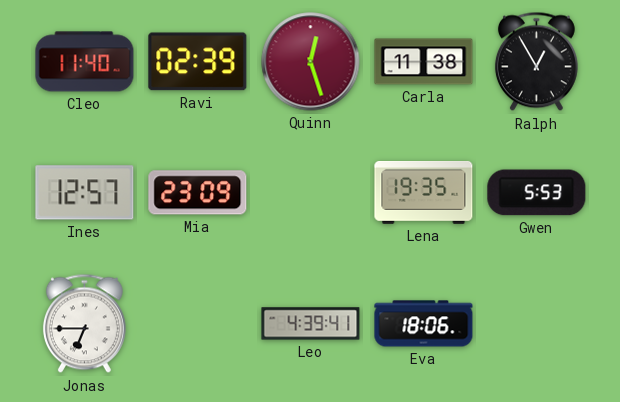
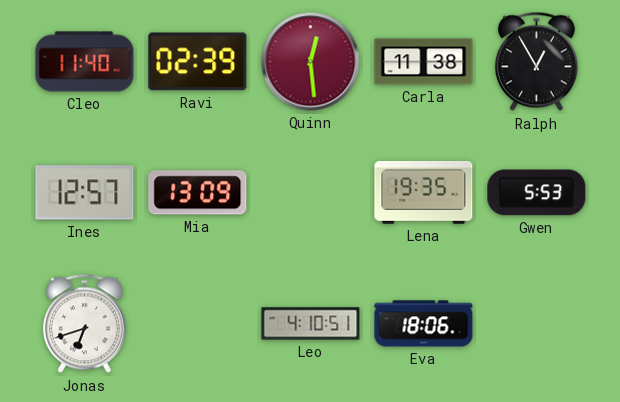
Quinn: 12:27 -> 12:29
Mia: 23:09 -> 13:09
Jonas: 6:45 -> 6:42
Leo: 4:39 -> 4:10
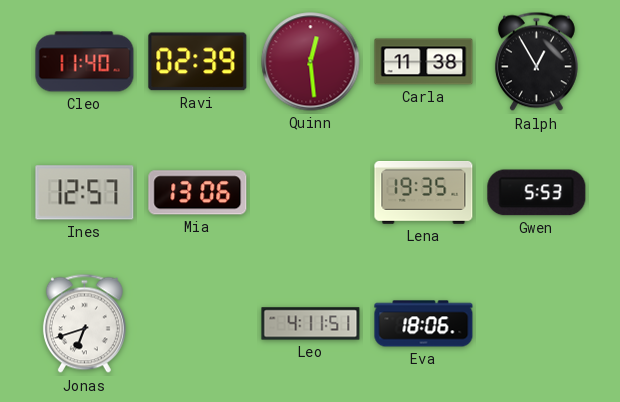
Mia: 13:09 -> 13:06
Leo: 4:10 -> 4:11
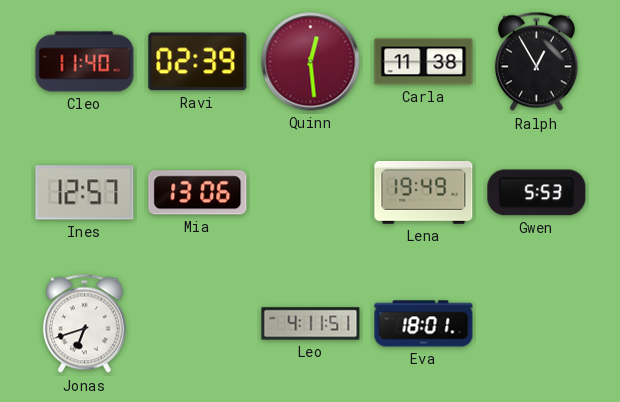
Lena: 19:35 -> 19:49
Eva: 18:06 -> 18:01
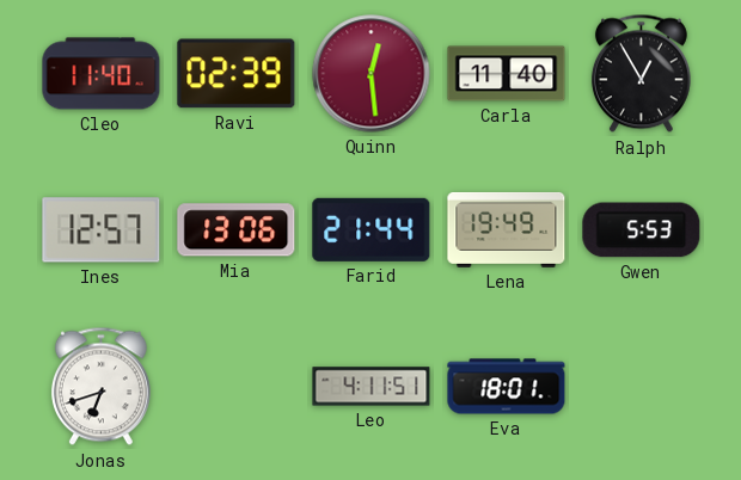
Carla: 11:38 -> 11:40
Farid: none -> 21:44
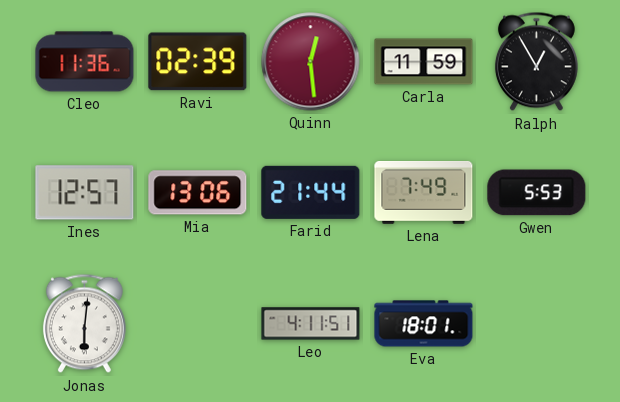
Cleo: 11:40 -> 11:36
Carla: 11:40 -> 11:59
Lena: 19:49 -> 7:49
Jonas: 6:42 -> 6:01
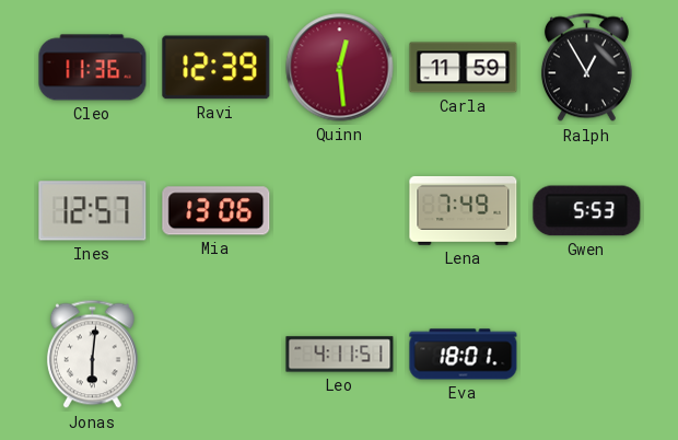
Ravi: 02:39 -> 12:39
Farid: 21:44 -> none
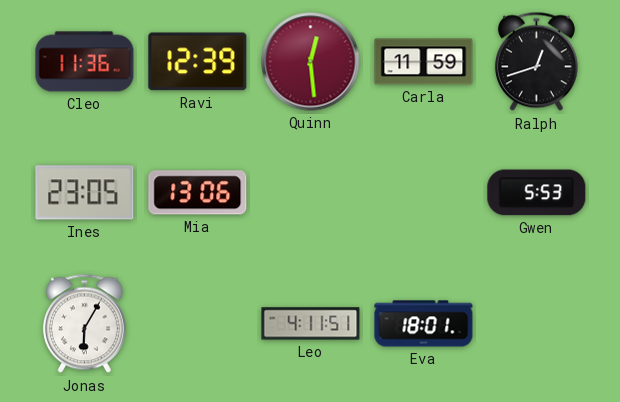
Ralph: 12:55 -> 12:42
Ines: 12:57 -> 23:05
Lena: 7:49 -> none
Jonas: 6:01 -> 6:05
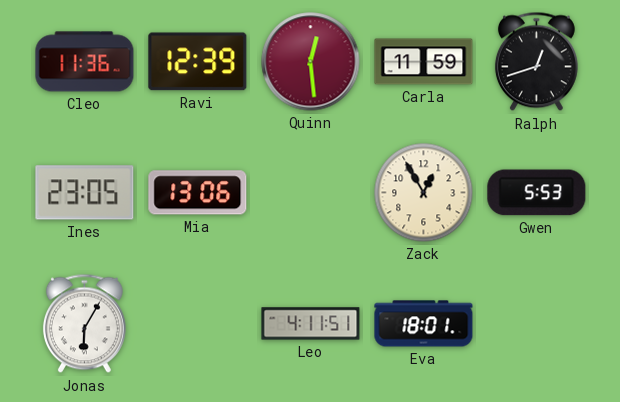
Zack: none -> 12:55
